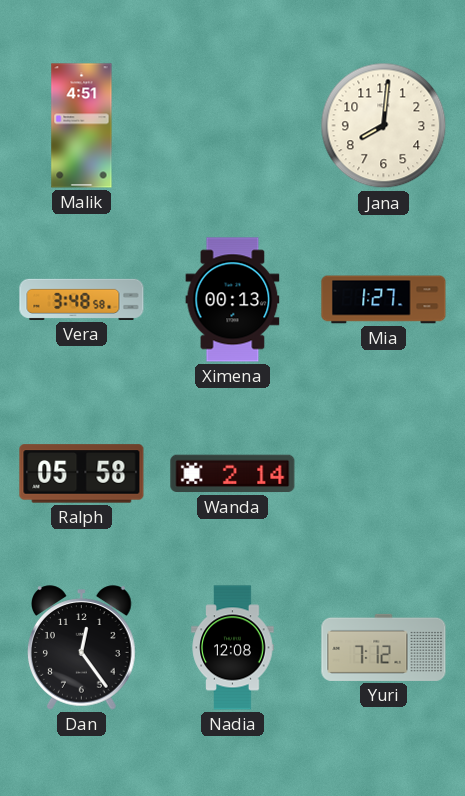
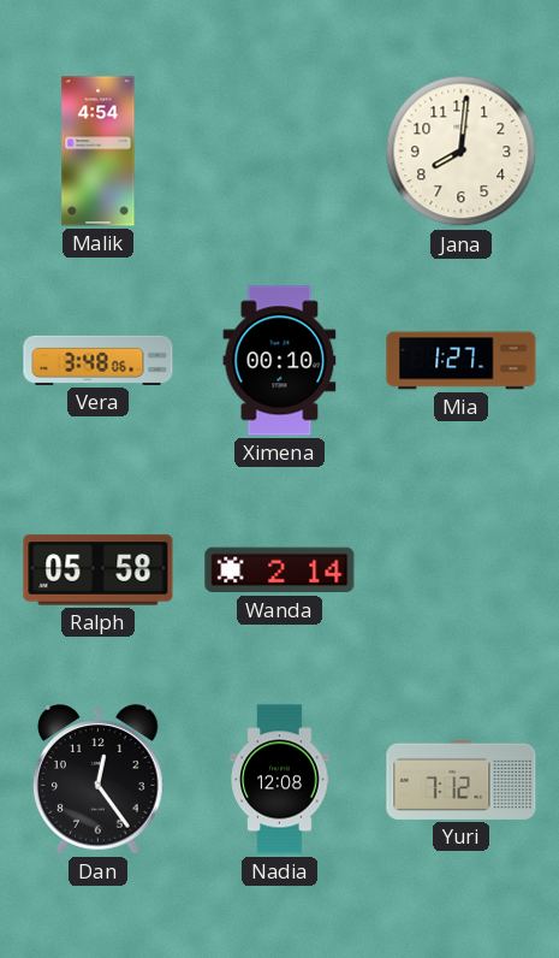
Malik: 4:51 -> 4:54
Vera: 3:48:58 -> 3:48:06
Ximena: 00:13 -> 00:10
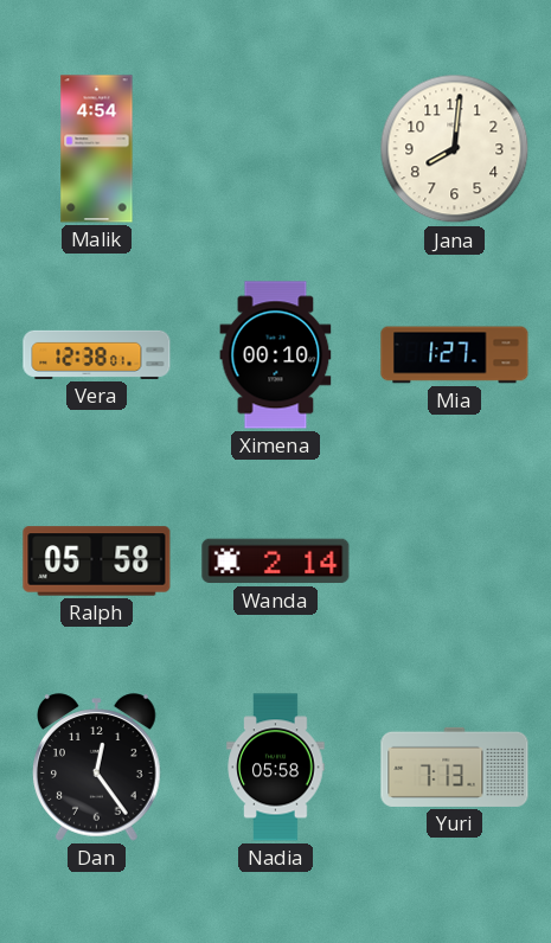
Vera: 3:48 -> 12:38
Nadia: 12:08 -> 05:58
Yuri: 7:12 -> 7:13
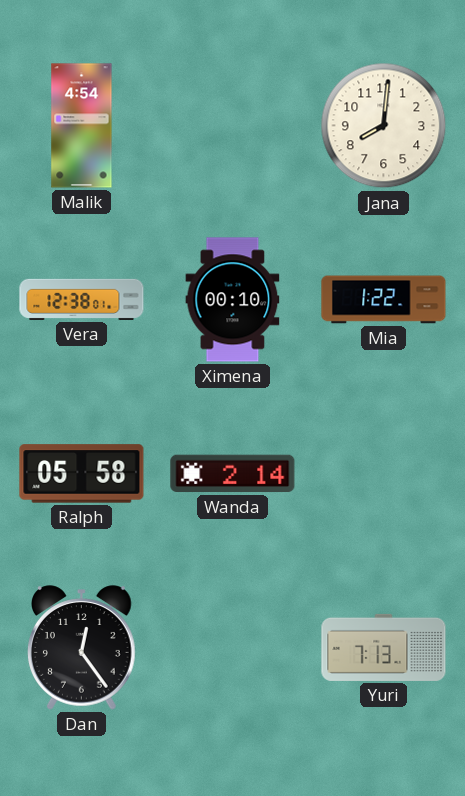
Mia: 1:27 -> 1:22
Nadia: 05:58 -> none
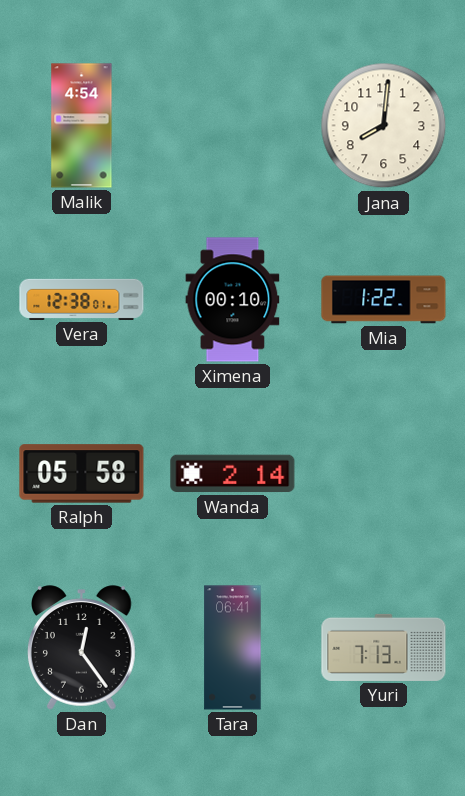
Tara: none -> 06:41
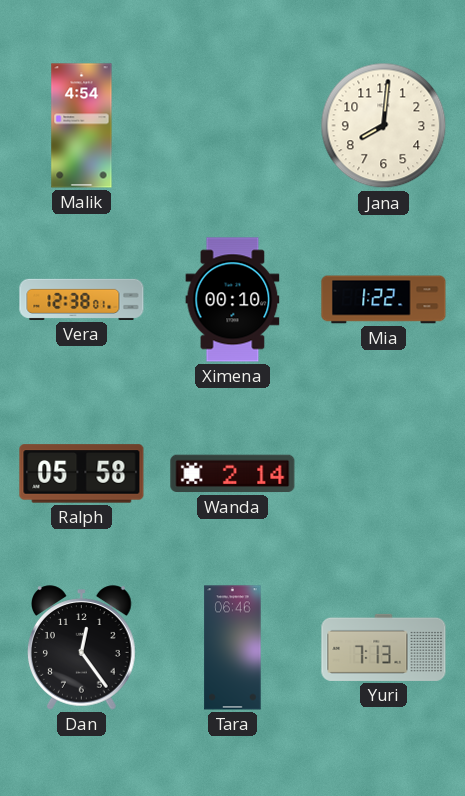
Tara: 06:41 -> 06:46
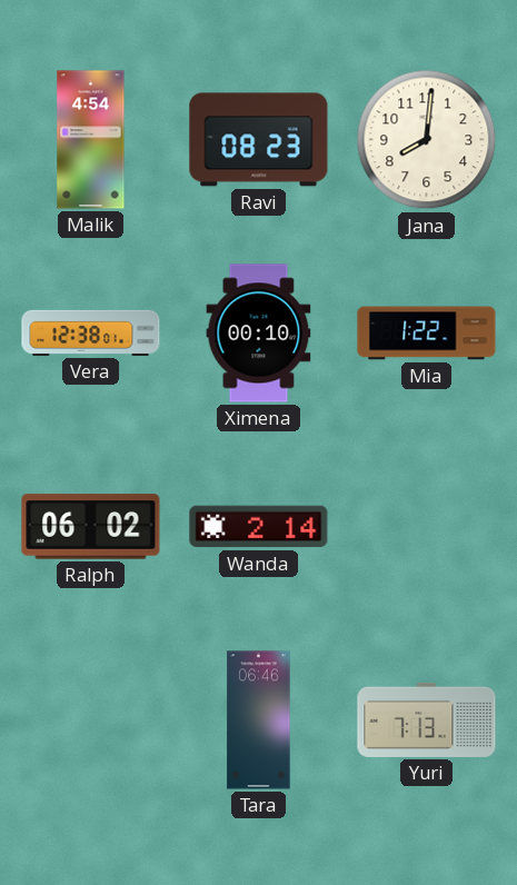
Ravi: none -> 08:23
Ralph: 05:58 -> 06:02
Dan: 12:24 -> none
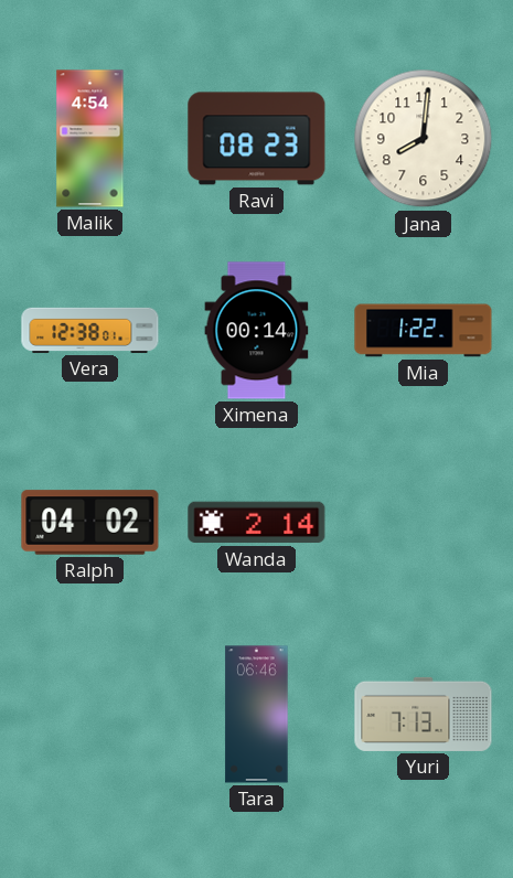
Ximena: 00:10 -> 00:14
Ralph: 06:02 -> 04:02
